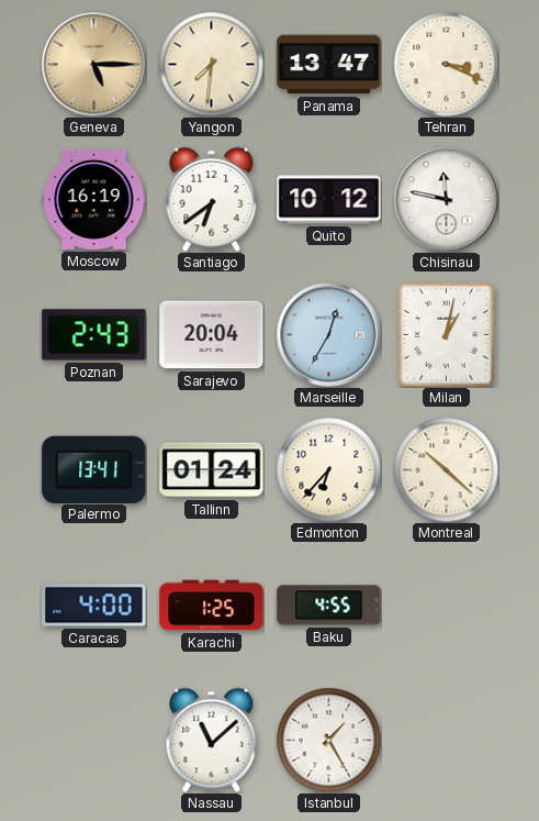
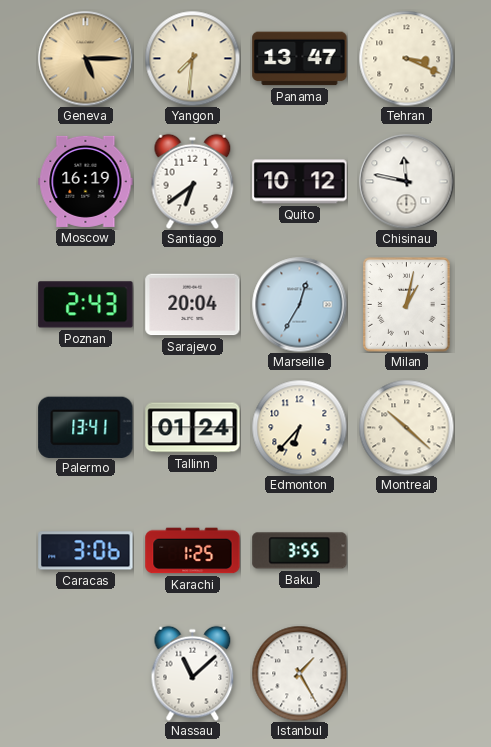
Caracas: 4:00 -> 3:06
Baku: 4:55 -> 3:55
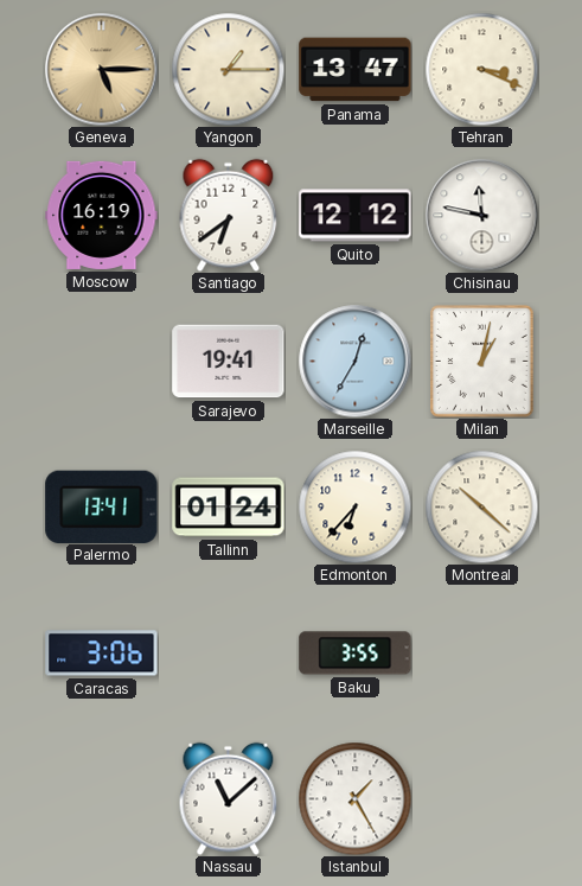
Yangon: 7:31 -> 1:15
Quito: 10:12 -> 12:12
Poznan: 2:43 -> none
Sarajevo: 20:04 -> 19:41
Karachi: 1:25 -> none
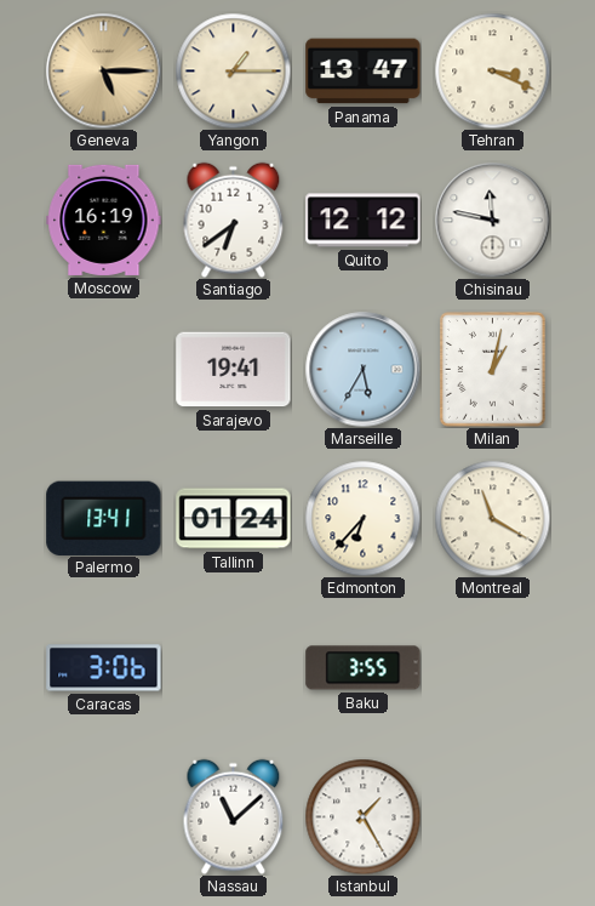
Marseille: 12:35 -> 5:35
Montreal: 10:22 -> 11:20
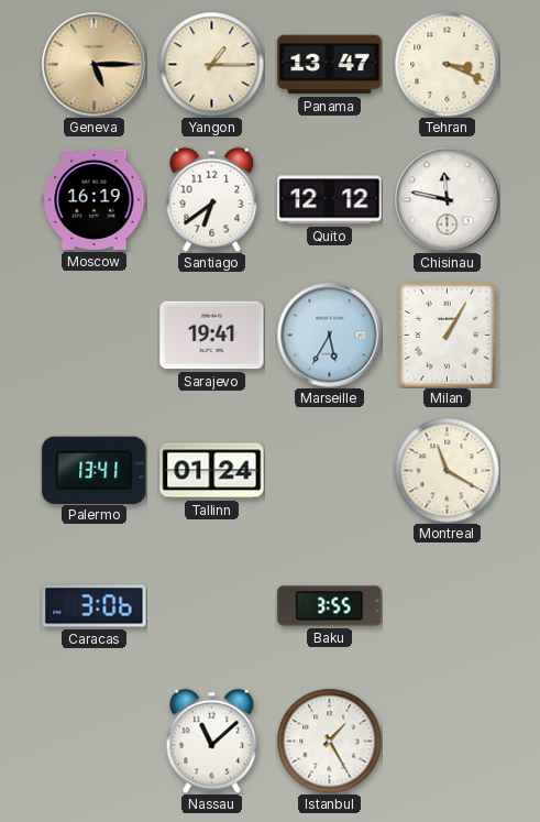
Milan: 1:02 -> 1:05
Edmonton: 6:37 -> none
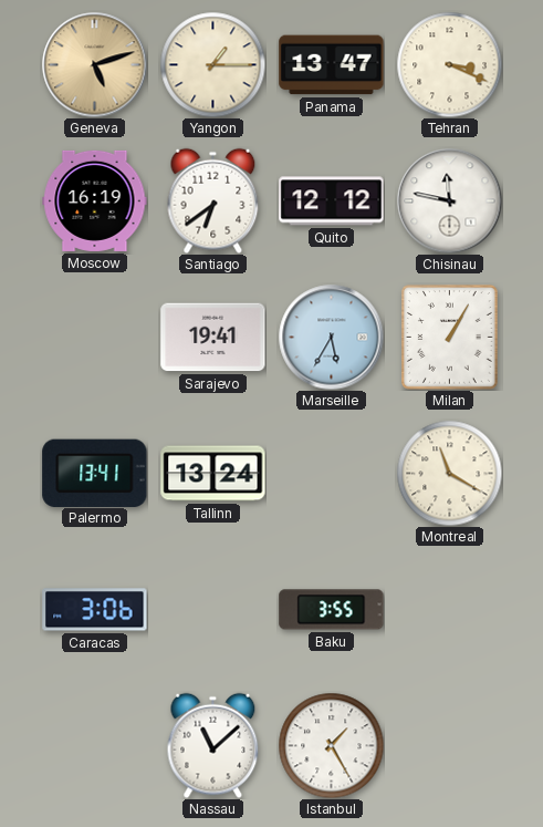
Geneva: 5:15 -> 5:12
Tallinn: 01:24 -> 13:24
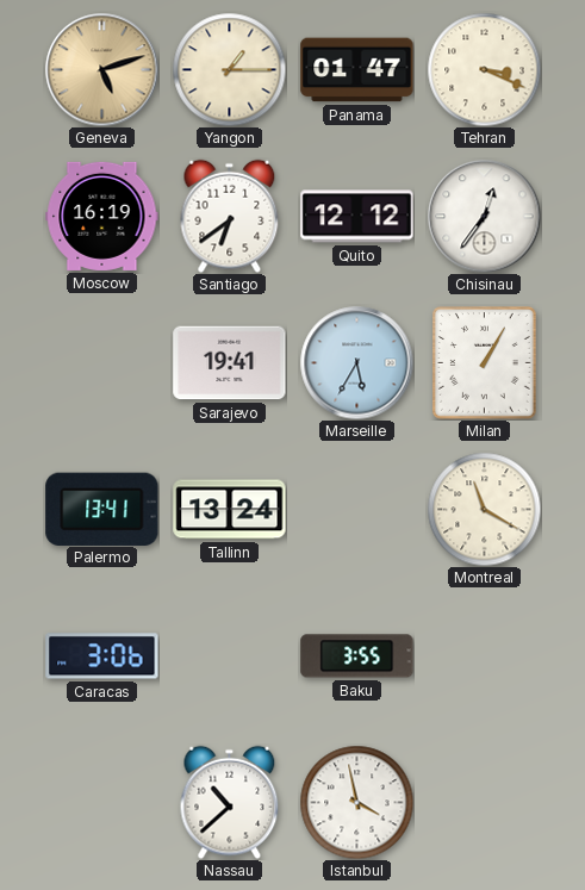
Panama: 13:47 -> 01:47
Chisinau: 11:47 -> 12:36
Nassau: 11:08 -> 10:38
Istanbul: 1:25 -> 3:58
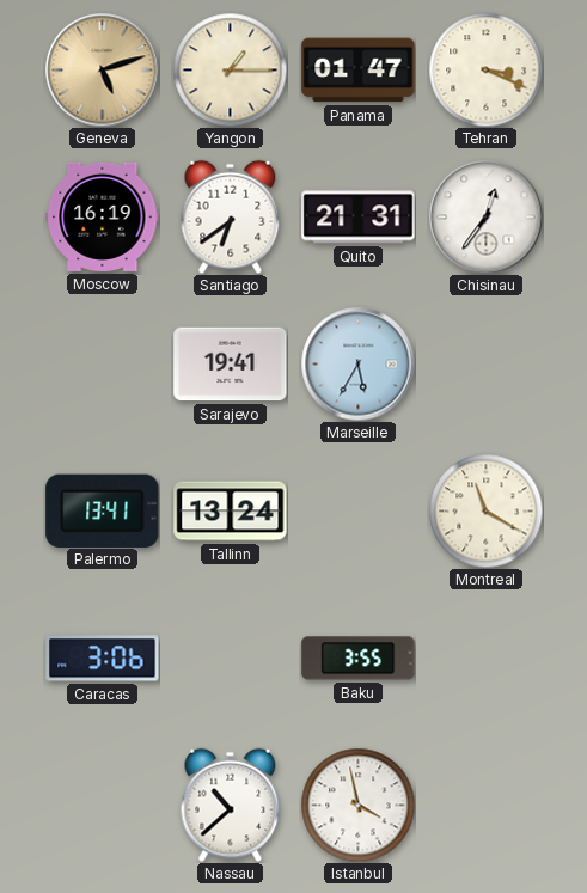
Quito: 12:12 -> 21:31
Milan: 1:05 -> none
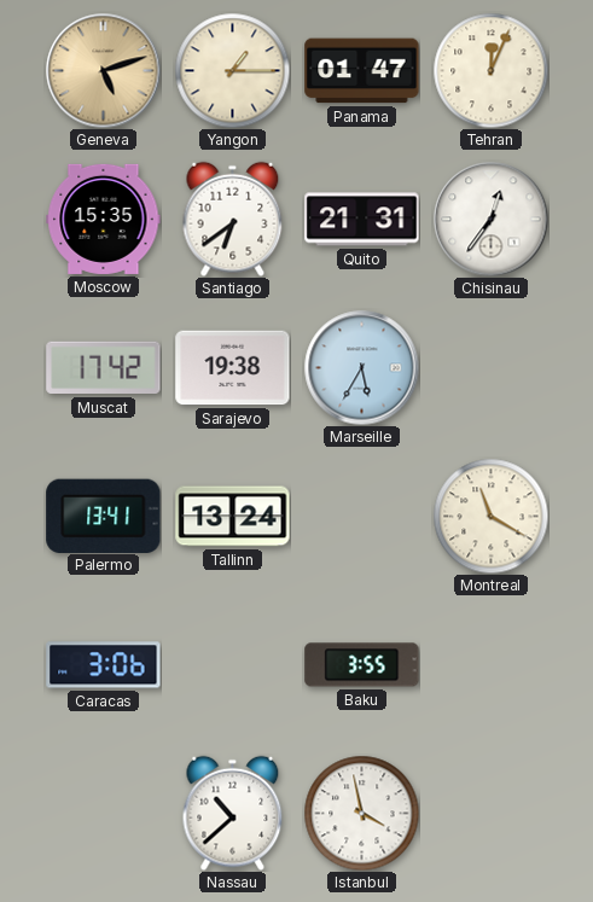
Tehran: 3:19 -> 12:04
Moscow: 16:19 -> 15:35
Muscat: none -> 17:42
Sarajevo: 19:41 -> 19:38
